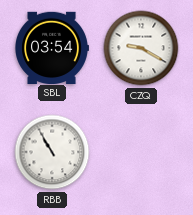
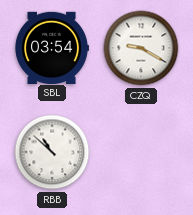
RBB: 10:55 -> 10:52
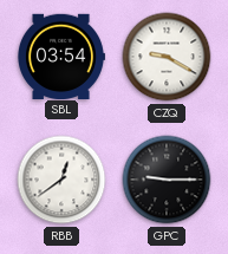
RBB: 10:52 -> 12:39
GPC: none -> 9:15
